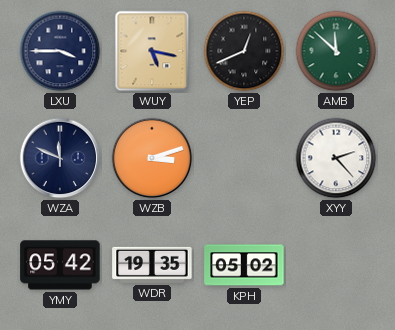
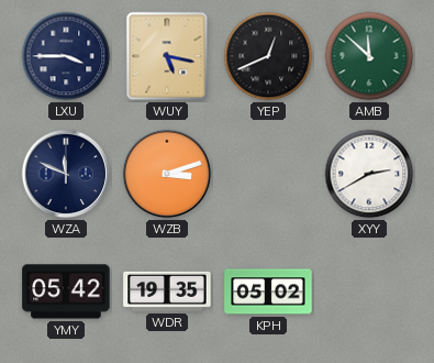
XYY: 2:23 -> 2:40
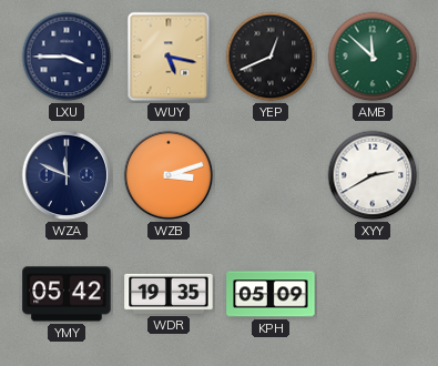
KPH: 05:02 -> 05:09
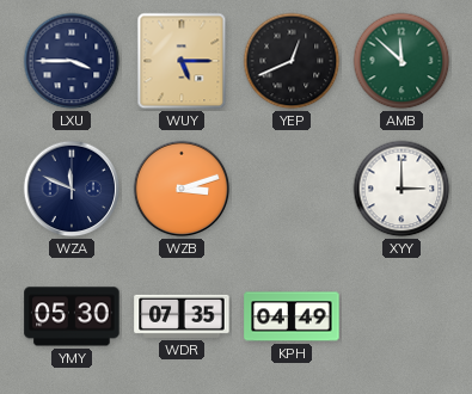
WUY: 5:17 -> 5:15
XYY: 2:40 -> 3:00
YMY: 05:42 -> 05:30
WDR: 19:35 -> 07:35
KPH: 05:09 -> 04:49
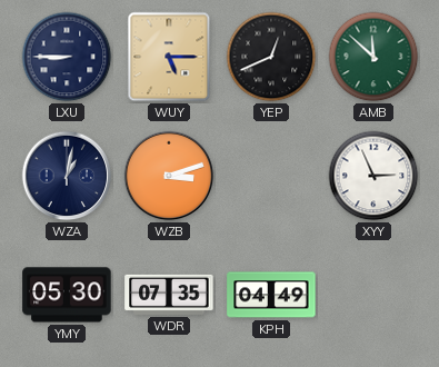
LXU: 3:45 -> 8:45
WZA: 11:49 -> 1:02
XYY: 3:00 -> 2:56
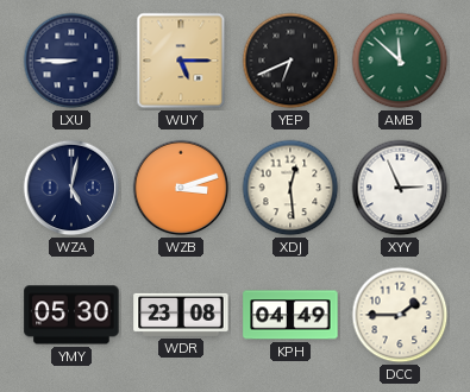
YEP: 12:41 -> 6:41
WZA: 1:02 -> 5:02
XDJ: none -> 12:29
WDR: 07:35 -> 23:08
DCC: none -> 1:45
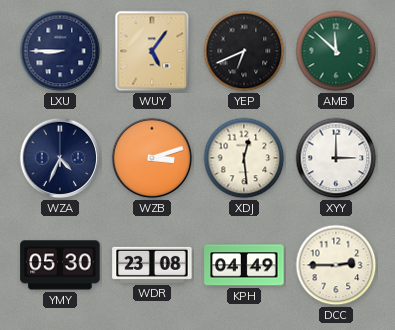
WUY: 5:15 -> 5:06
WZA: 5:02 -> 4:34
XYY: 2:56 -> 3:00
DCC: 1:45 -> 2:45
